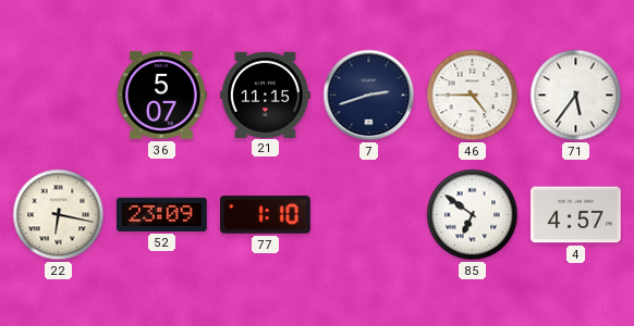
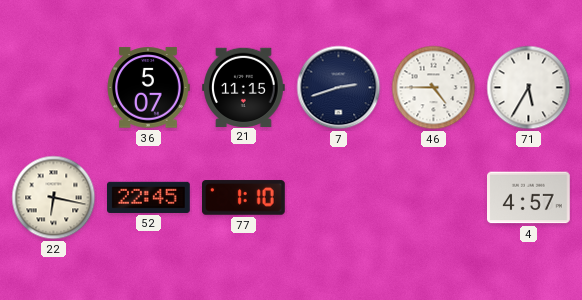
71: 5:36 -> 5:35
52: 23:09 -> 22:45
85: 6:51 -> none
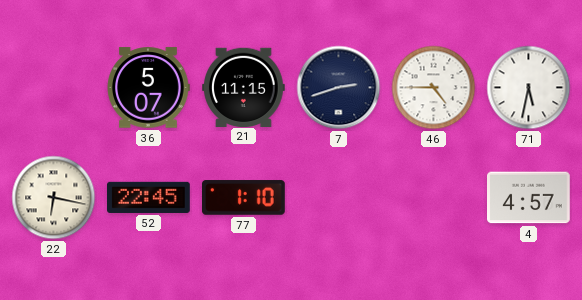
71: 5:35 -> 5:32
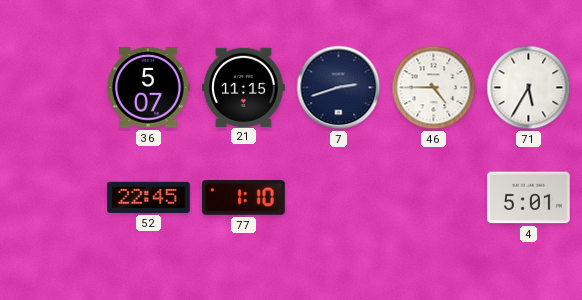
71: 5:32 -> 5:35
22: 6:17 -> none
4: 4:57 -> 5:01
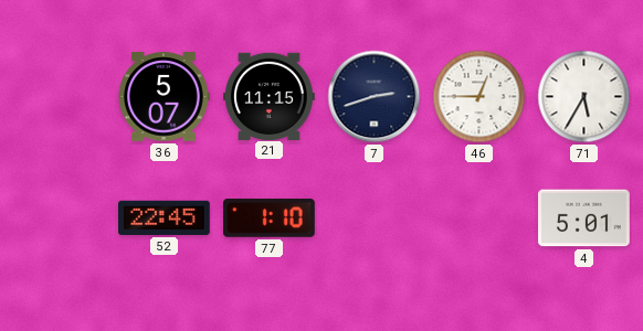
46: 4:45 -> 12:45
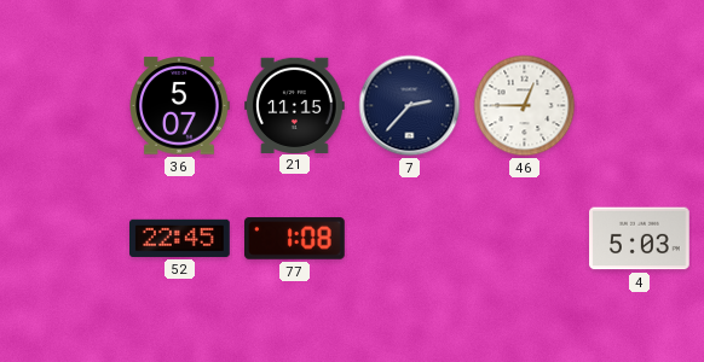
7: 2:42 -> 2:37
71: 5:35 -> none
77: 1:10 -> 1:08
4: 5:01 -> 5:03
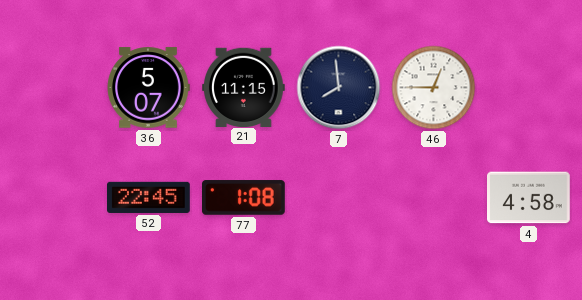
7: 2:37 -> 7:59
4: 5:03 -> 4:58
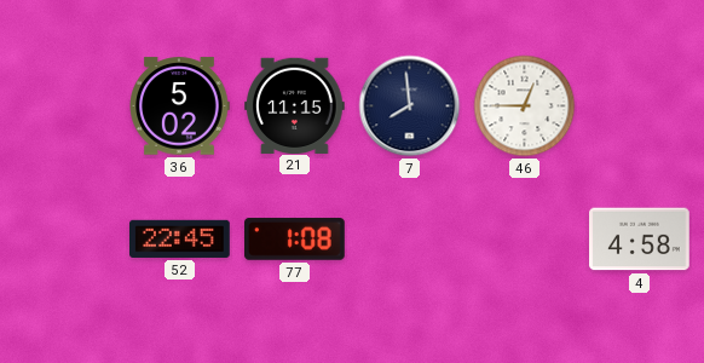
36: 5:07 -> 5:02
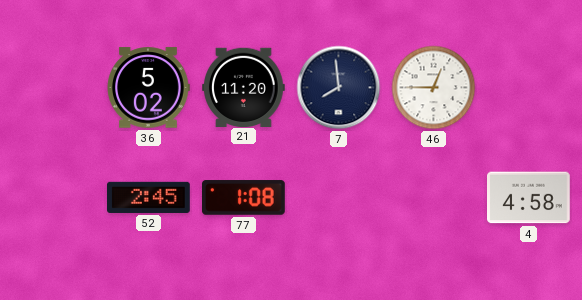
21: 11:15 -> 11:20
52: 22:45 -> 2:45
